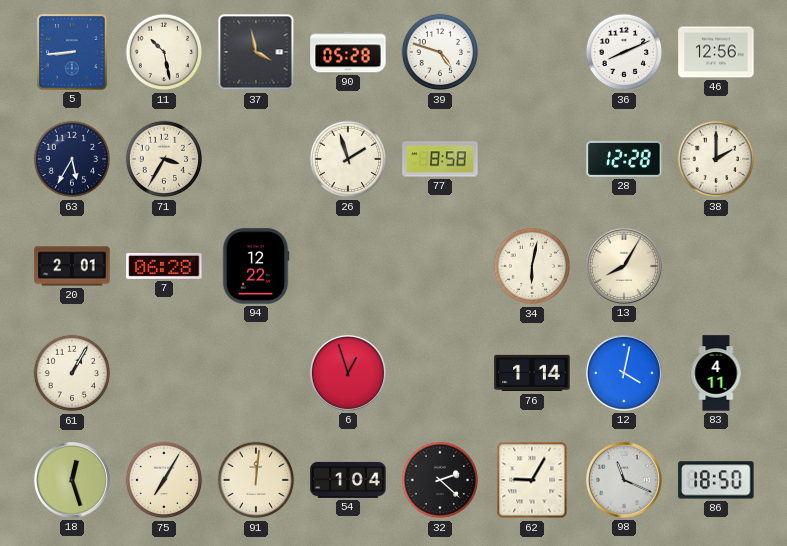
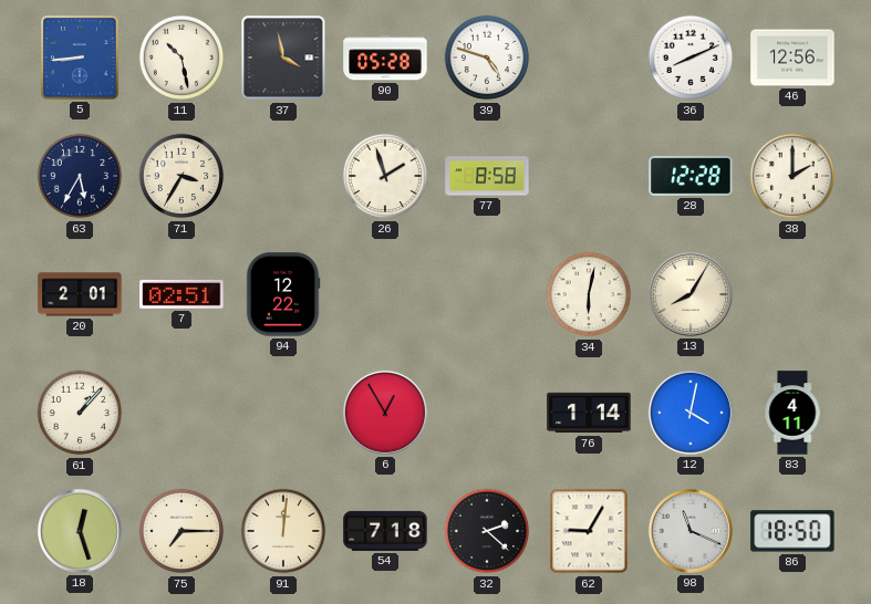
7: 06:28 -> 02:51
61: 1:05 -> 1:07
6: 12:57 -> 12:55
75: 7:05 -> 7:15
54: 1:04 -> 7:18
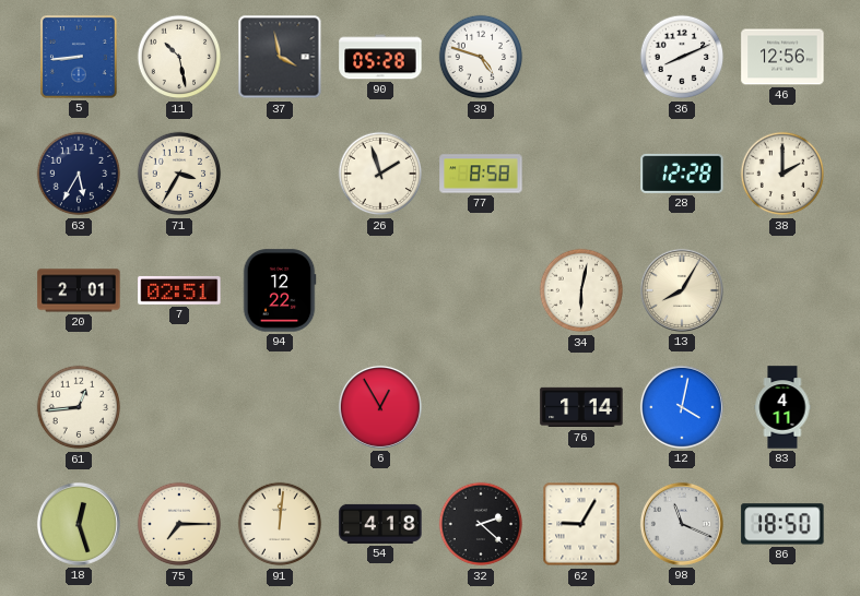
61: 1:07 -> 12:44
54: 7:18 -> 4:18
